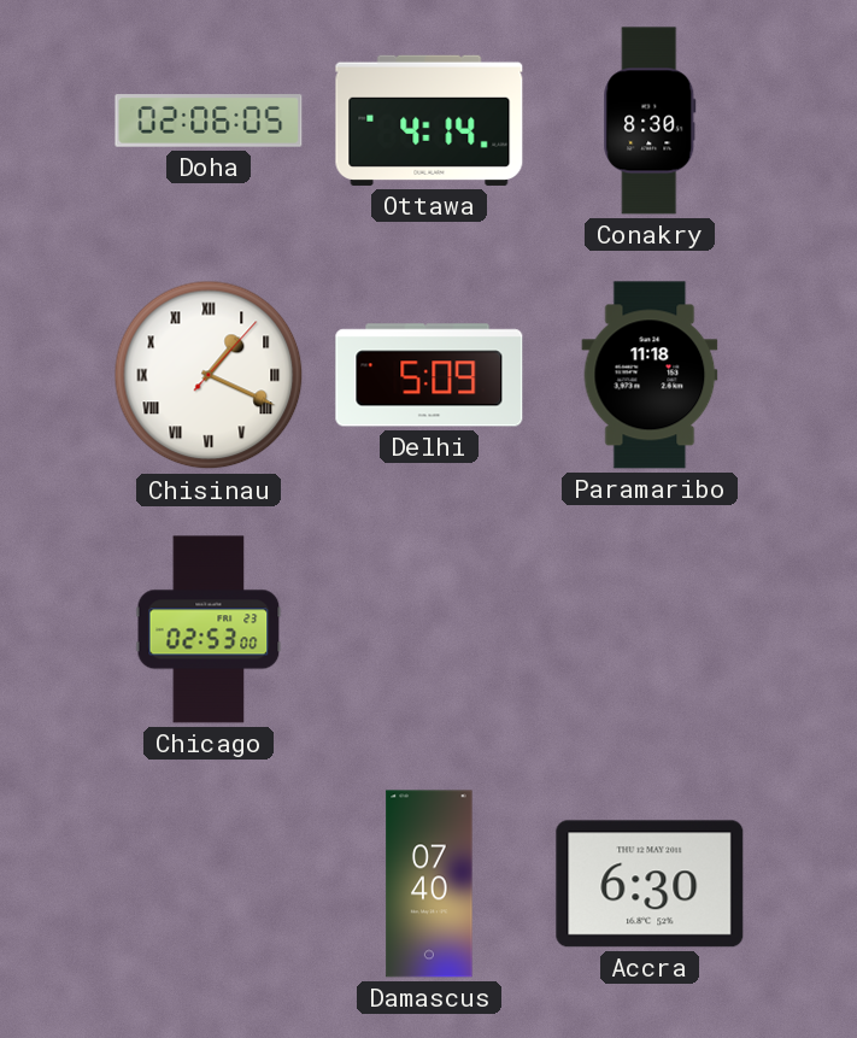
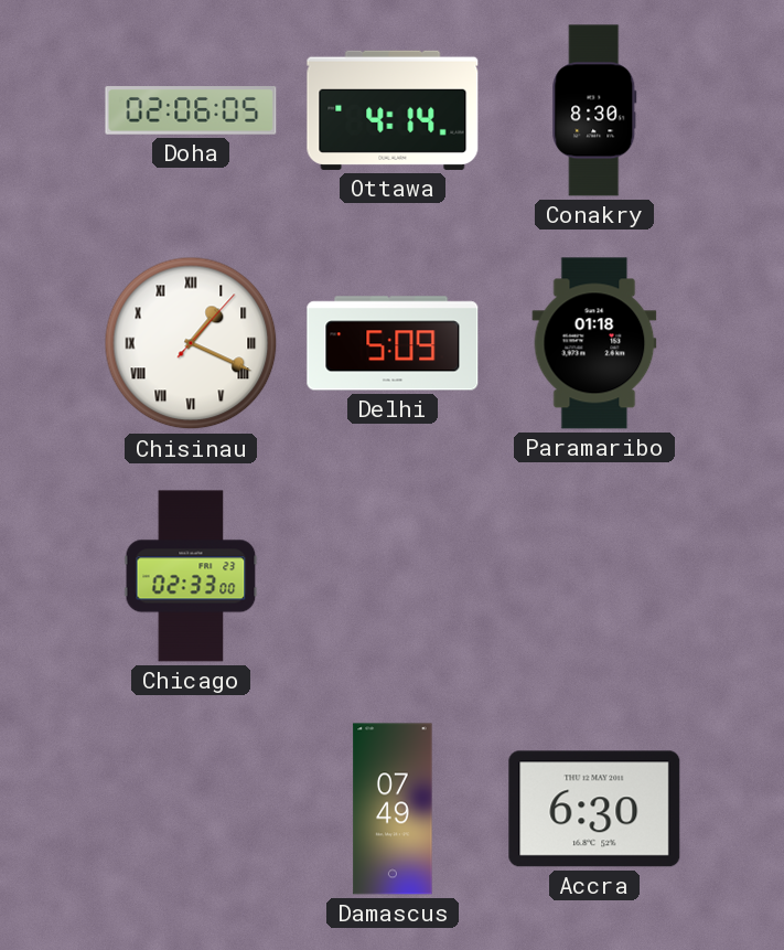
Paramaribo: 11:18 -> 01:18
Chicago: 02:53 -> 02:33
Damascus: 07:40 -> 07:49
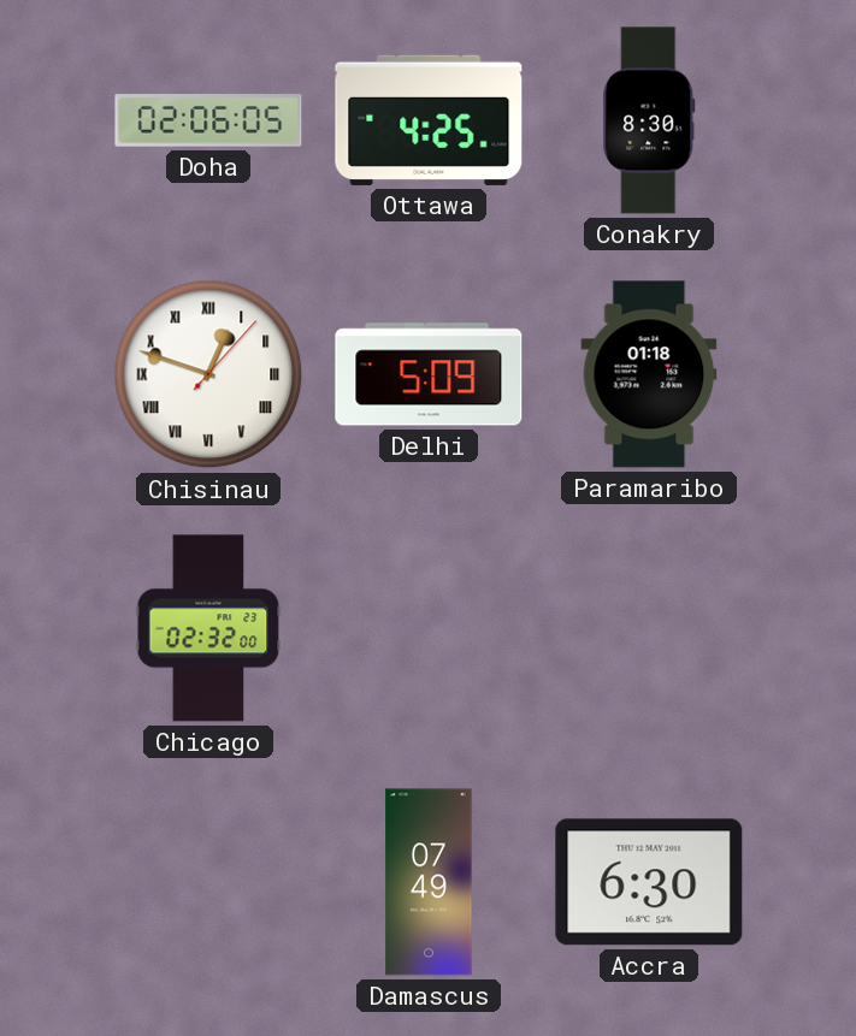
Ottawa: 4:14 -> 4:25
Chisinau: 1:19 -> 12:48
Chicago: 02:33 -> 02:32
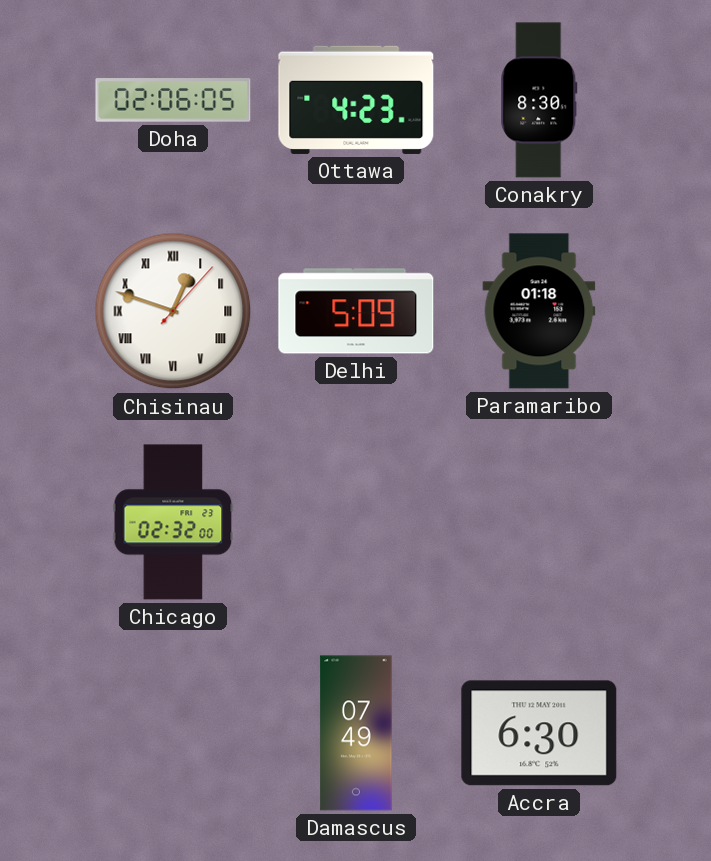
Ottawa: 4:25 -> 4:23
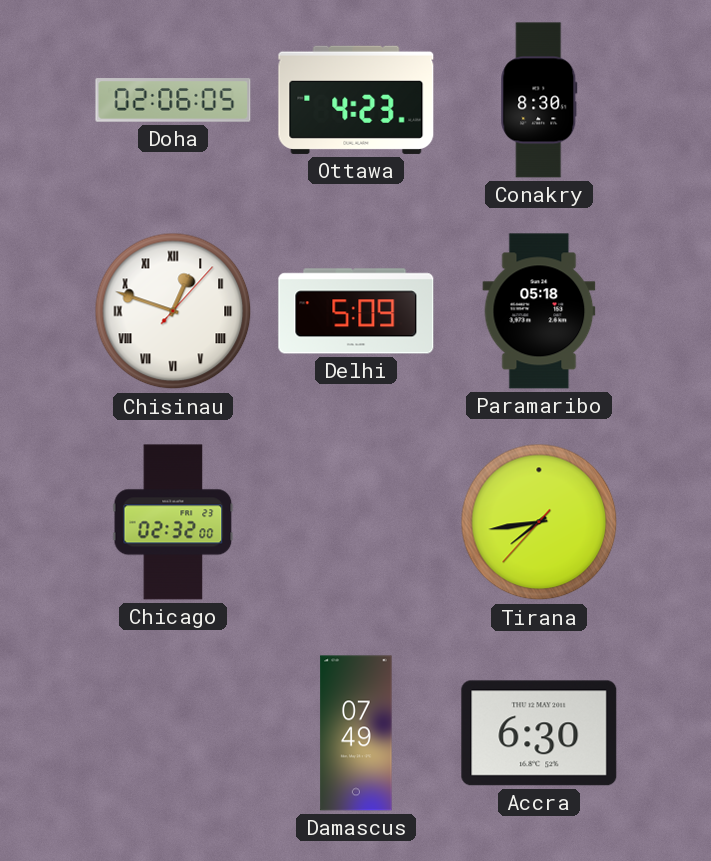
Paramaribo: 01:18 -> 05:18
Tirana: none -> 7:43
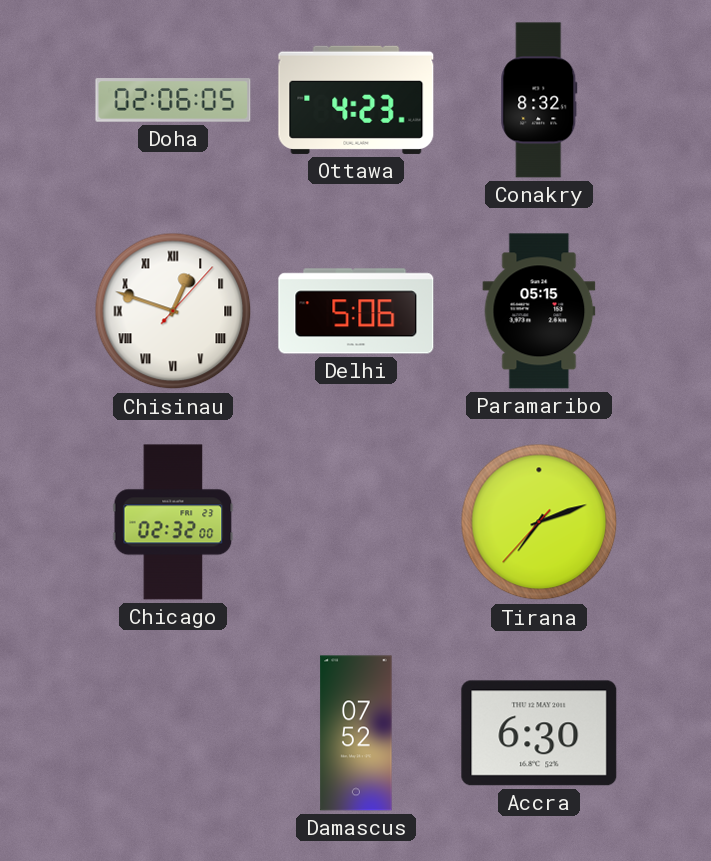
Conakry: 8:30 -> 8:32
Delhi: 5:09 -> 5:06
Paramaribo: 05:18 -> 05:15
Tirana: 7:43 -> 7:11
Damascus: 07:49 -> 07:52
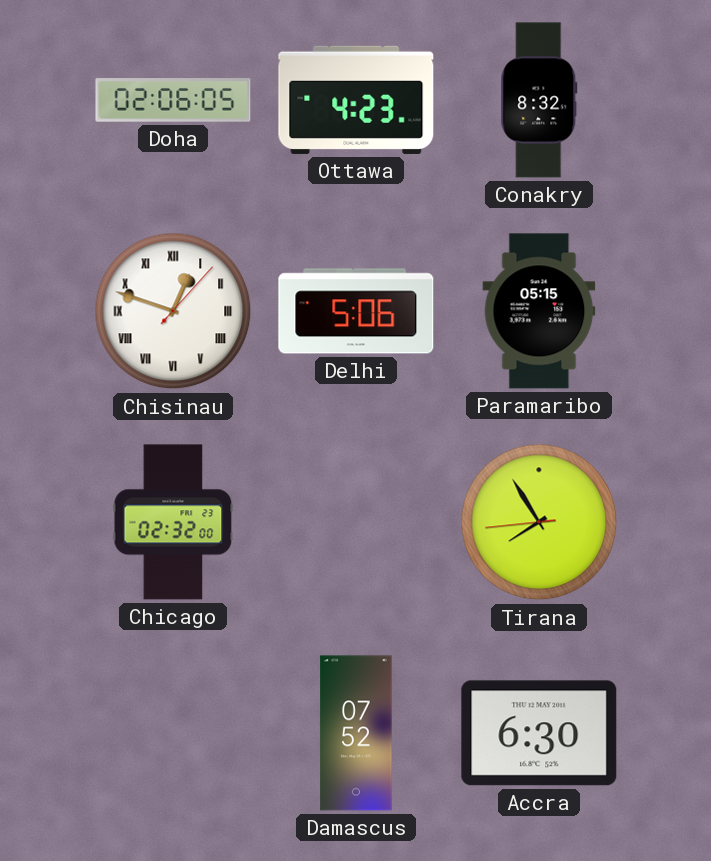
Tirana: 7:11 -> 7:54
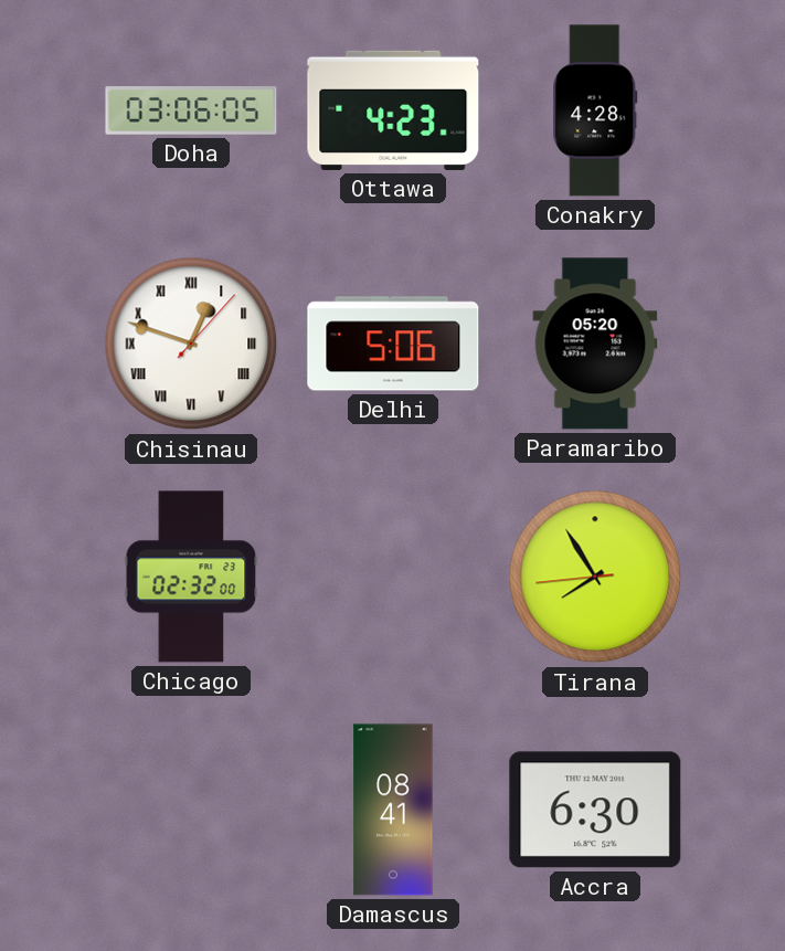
Doha: 02:06 -> 03:06
Conakry: 8:32 -> 4:28
Paramaribo: 05:15 -> 05:20
Damascus: 07:52 -> 08:41
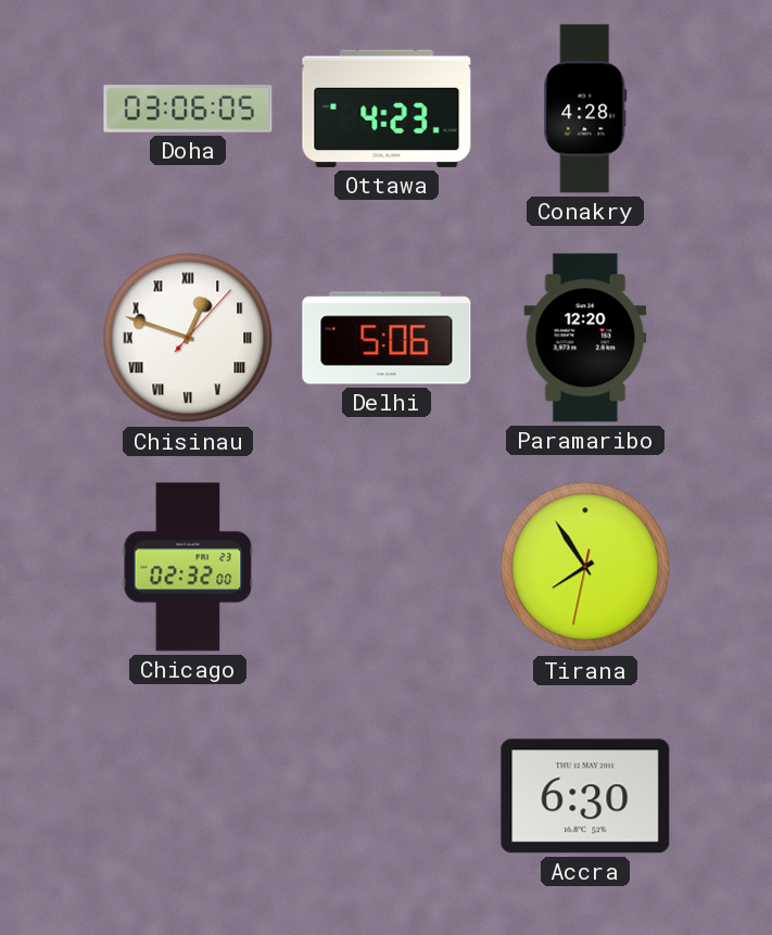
Paramaribo: 05:20 -> 12:20
Tirana: 7:54:44 -> 7:54:32
Damascus: 08:41 -> none
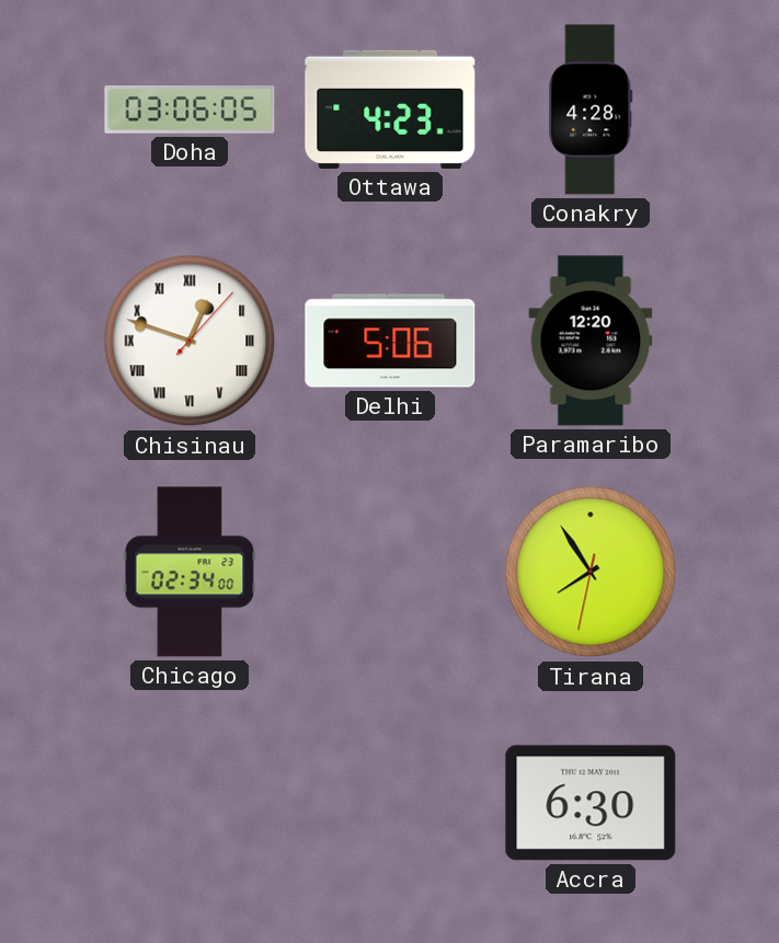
Chicago: 02:32 -> 02:34
